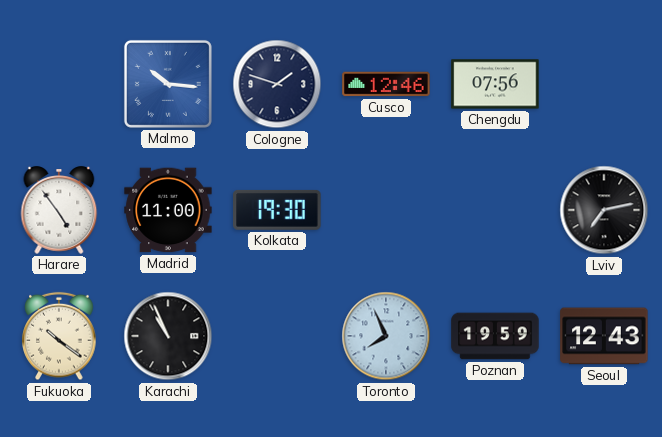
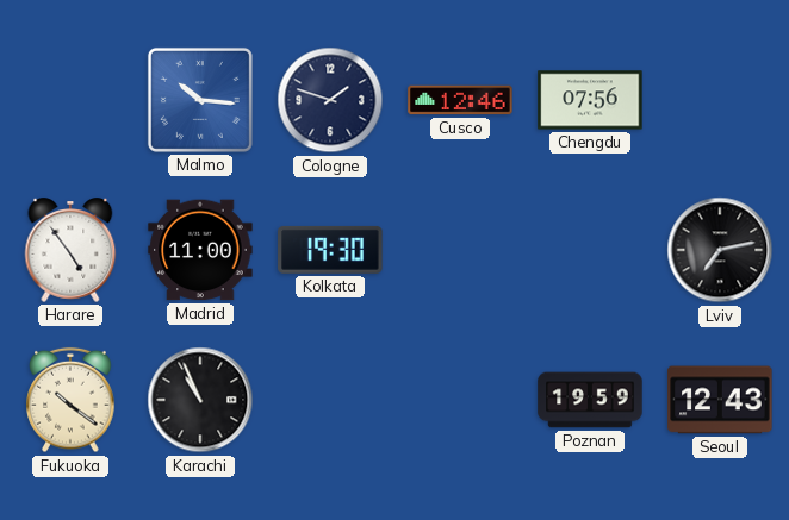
Toronto: 7:56 -> none
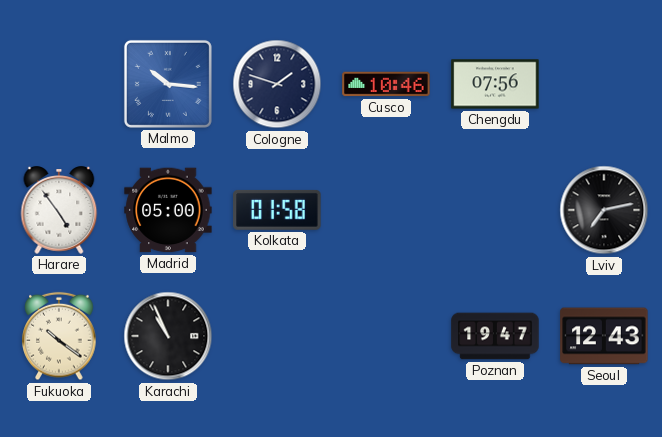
Cusco: 12:46 -> 10:46
Madrid: 11:00 -> 05:00
Kolkata: 19:30 -> 01:58
Poznan: 19:59 -> 19:47
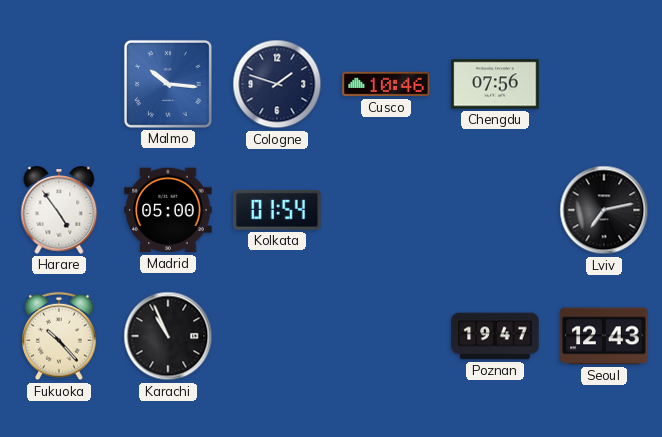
Kolkata: 01:58 -> 01:54
Fukuoka: 10:21 -> 10:23
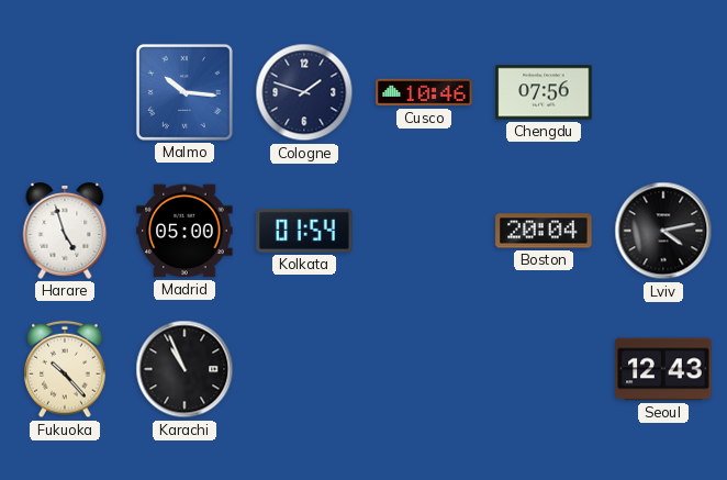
Harare: 4:54 -> 4:57
Boston: none -> 20:04
Lviv: 7:13 -> 4:13
Poznan: 19:47 -> none
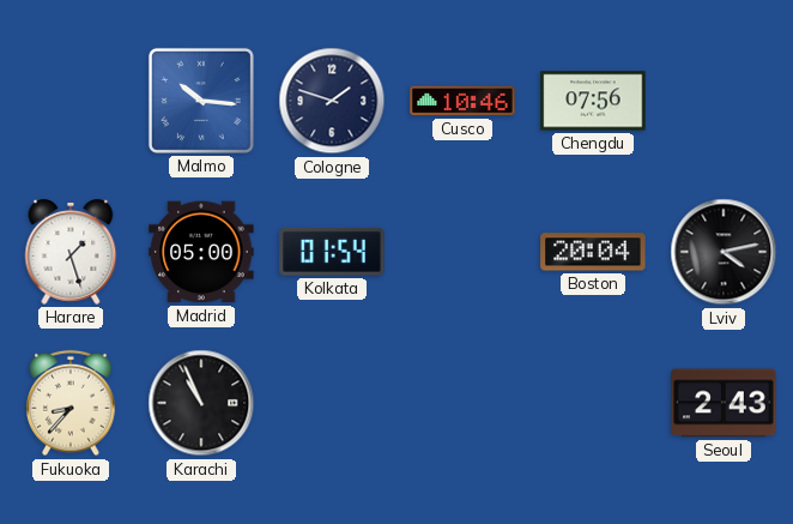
Harare: 4:57 -> 1:27
Fukuoka: 10:23 -> 8:37
Seoul: 12:43 -> 2:43
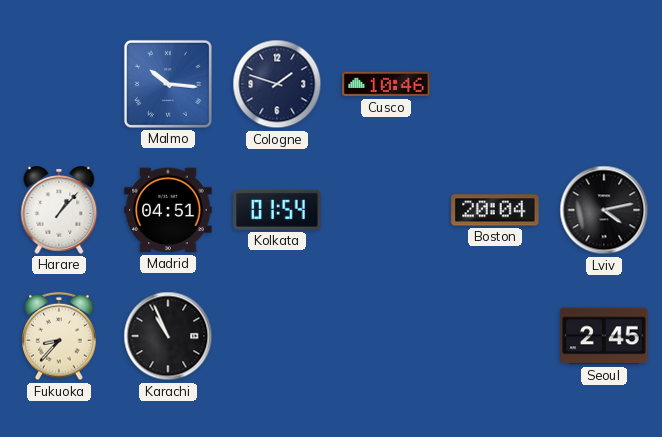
Chengdu: 07:56 -> none
Harare: 1:27 -> 1:07
Madrid: 05:00 -> 04:51
Seoul: 2:43 -> 2:45
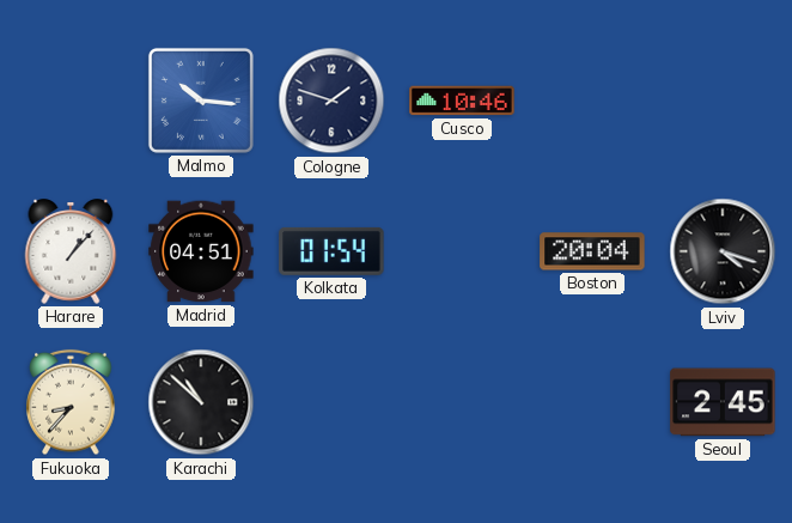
Lviv: 4:13 -> 4:18
Karachi: 10:56 -> 10:52
